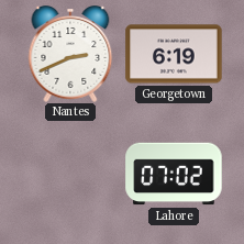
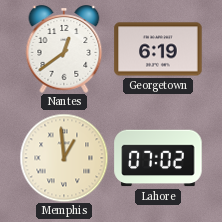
Nantes: 2:41 -> 12:39
Memphis: none -> 12:59
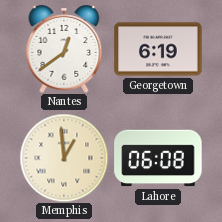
Lahore: 07:02 -> 06:08
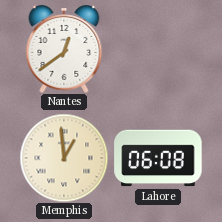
Georgetown: 6:19 -> none
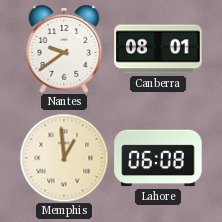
Nantes: 12:39 -> 9:39
Canberra: none -> 08:01
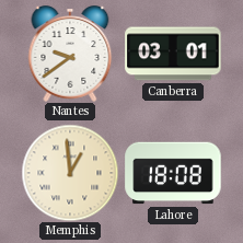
Canberra: 08:01 -> 03:01
Lahore: 06:08 -> 18:08
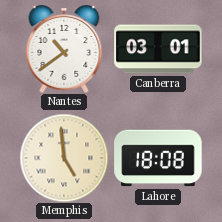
Nantes: 9:39 -> 10:39
Memphis: 12:59 -> 4:59
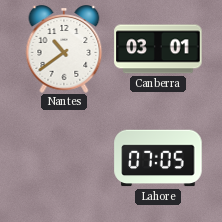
Memphis: 4:59 -> none
Lahore: 18:08 -> 07:05
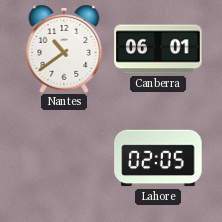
Canberra: 03:01 -> 06:01
Lahore: 07:05 -> 02:05
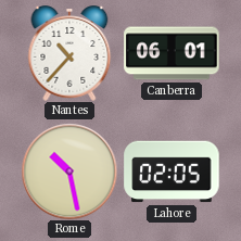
Nantes: 10:39 -> 10:37
Rome: none -> 10:28
